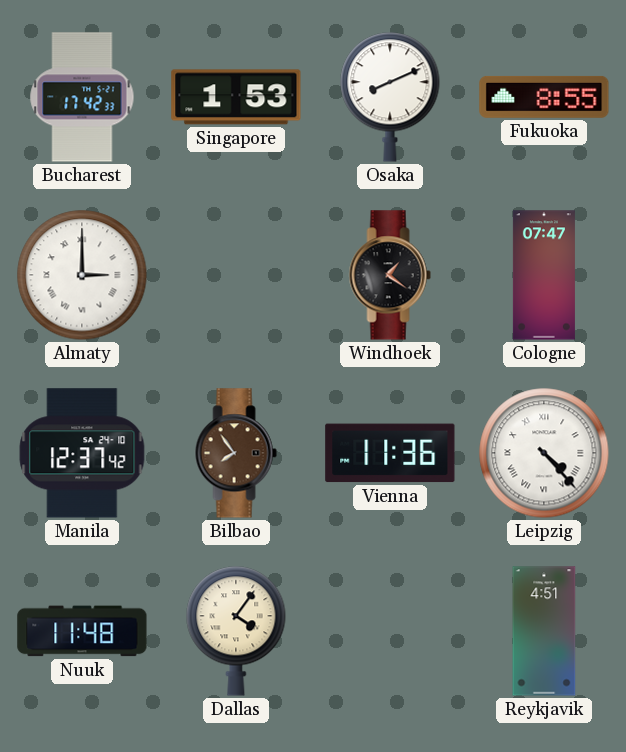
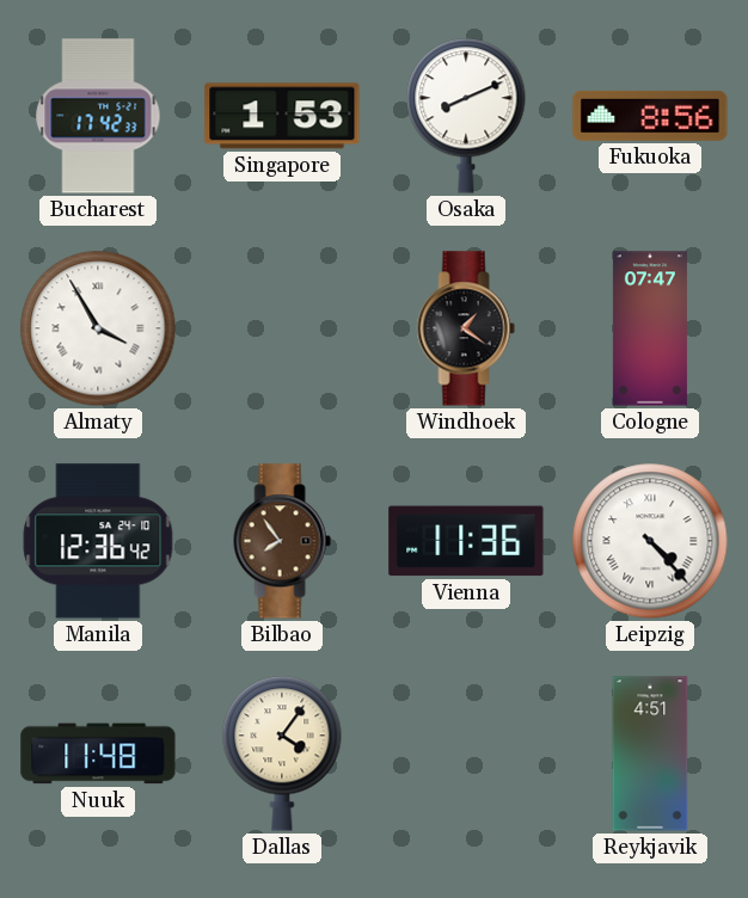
Fukuoka: 8:55 -> 8:56
Almaty: 3:00 -> 3:55
Manila: 12:37 -> 12:36
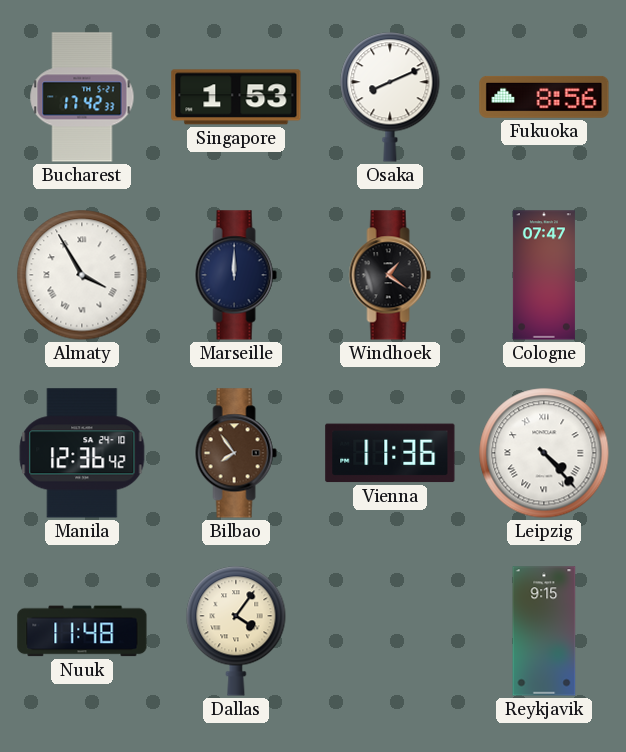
Marseille: none -> 12:00
Reykjavik: 4:51 -> 9:15
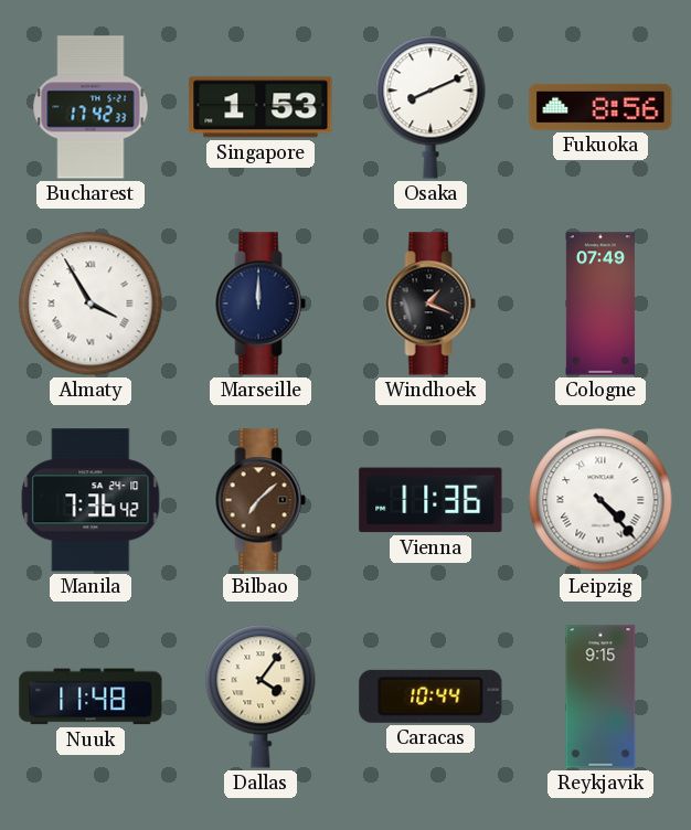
Windhoek: 1:21 -> 1:19
Cologne: 07:47 -> 07:49
Manila: 12:36 -> 7:36
Bilbao: 7:54 -> 7:08
Caracas: none -> 10:44
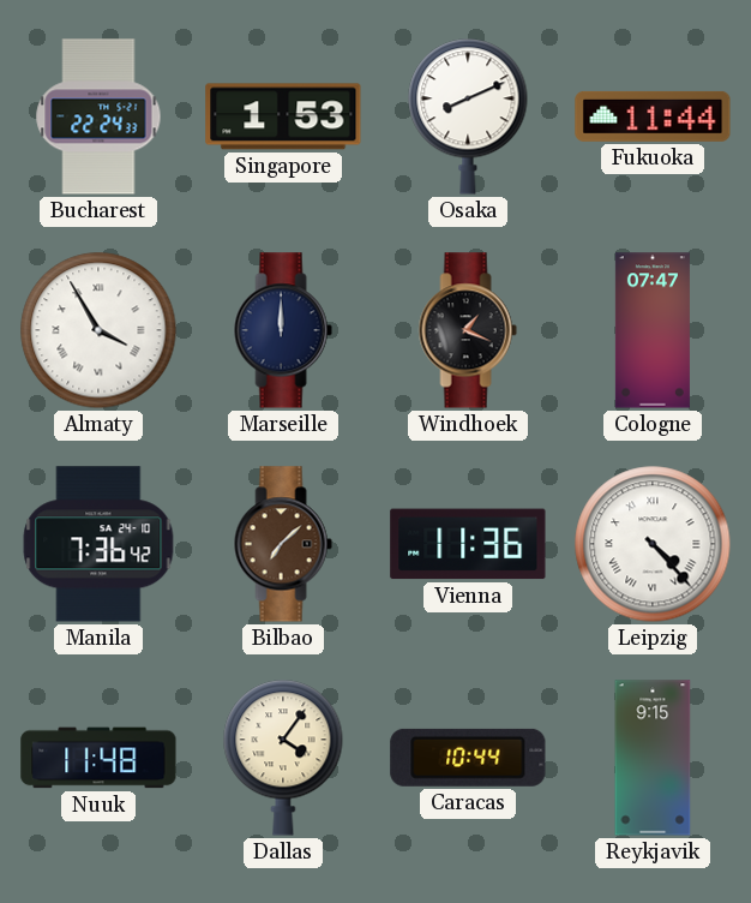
Bucharest: 17:42 -> 22:24
Fukuoka: 8:56 -> 11:44
Cologne: 07:49 -> 07:47
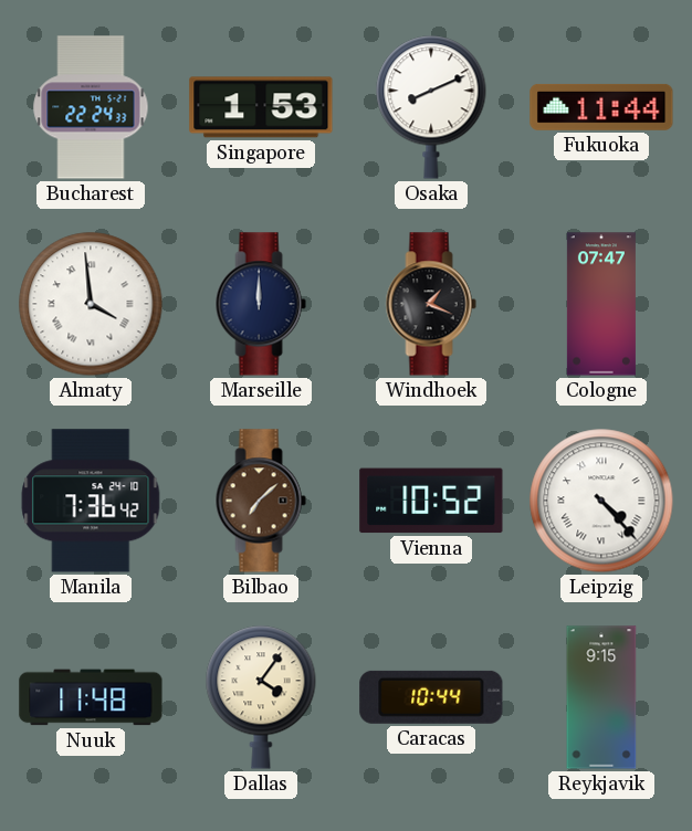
Almaty: 3:55 -> 3:59
Vienna: 11:36 -> 10:52
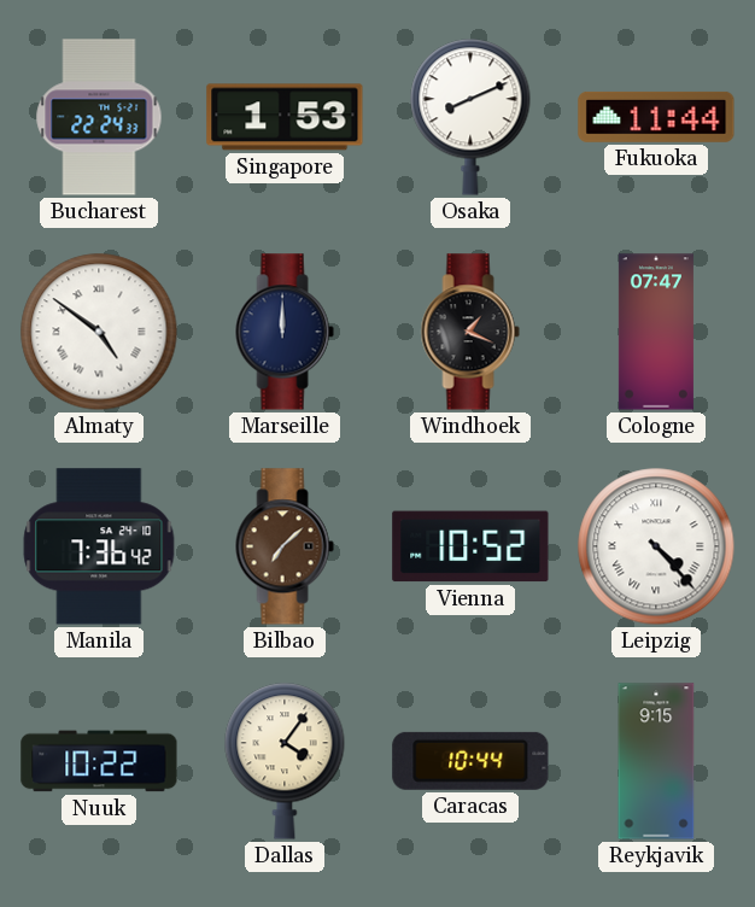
Almaty: 3:59 -> 4:51
Nuuk: 11:48 -> 10:22
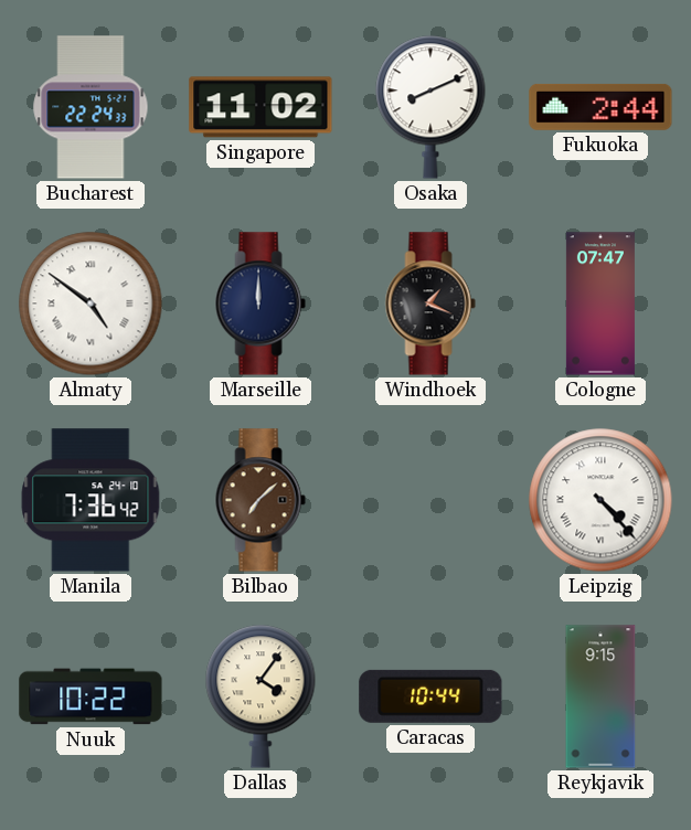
Singapore: 1:53 -> 11:02
Fukuoka: 11:44 -> 2:44
Vienna: 10:52 -> none
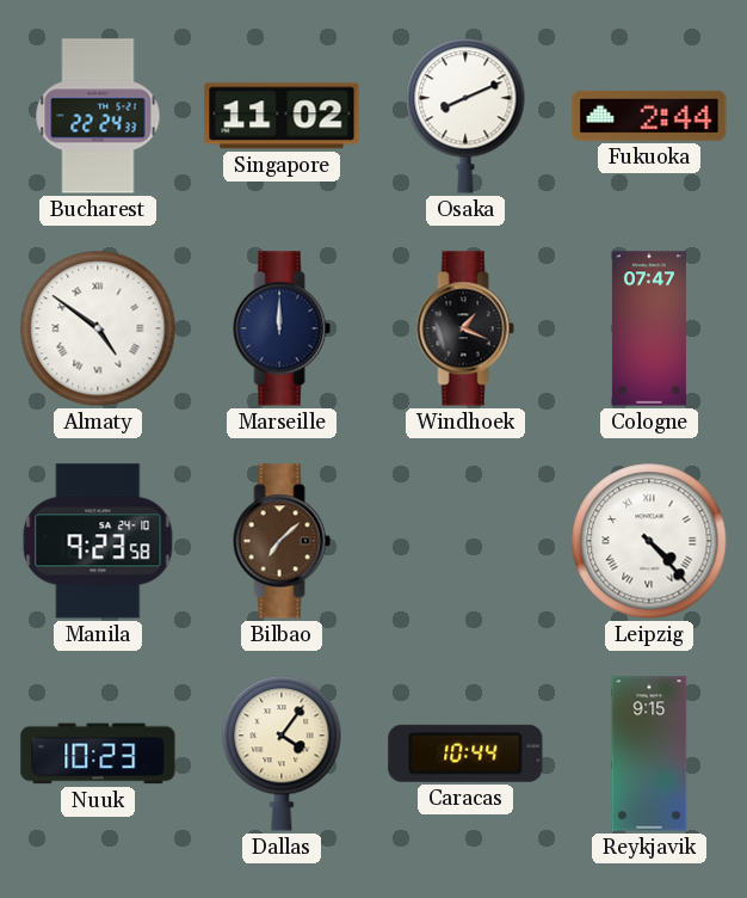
Manila: 7:36 -> 9:23
Nuuk: 10:22 -> 10:23
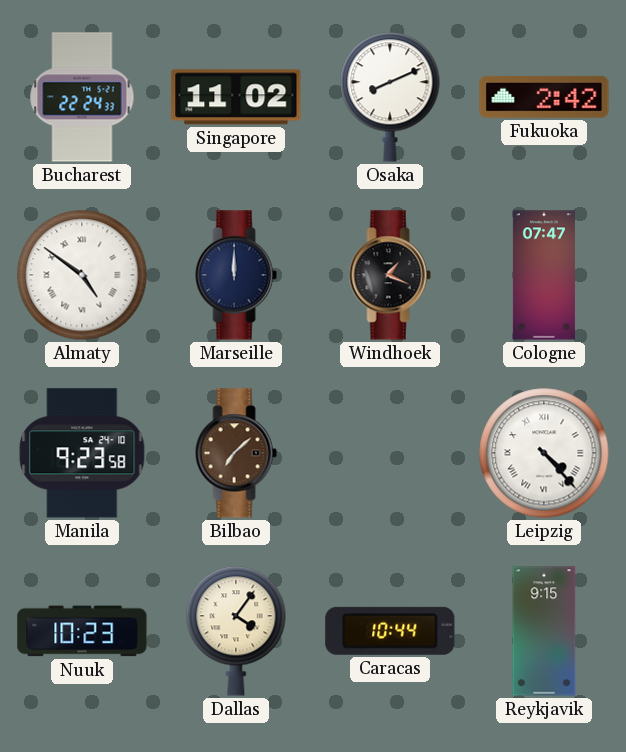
Fukuoka: 2:44 -> 2:42
